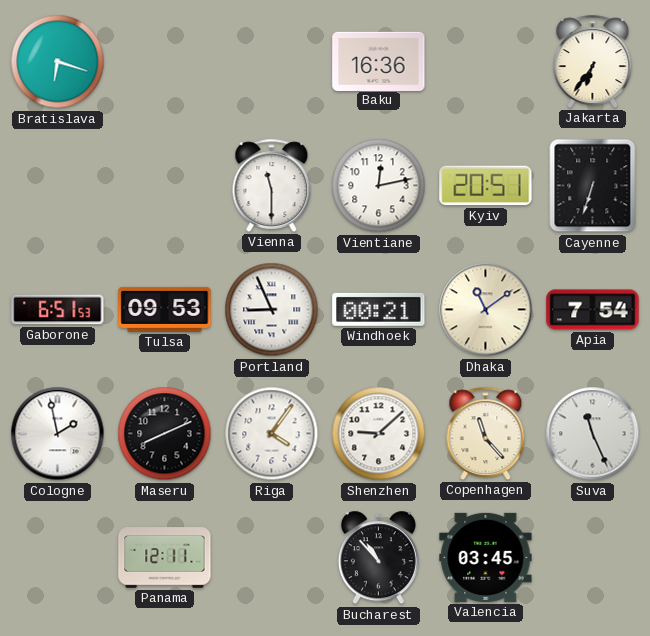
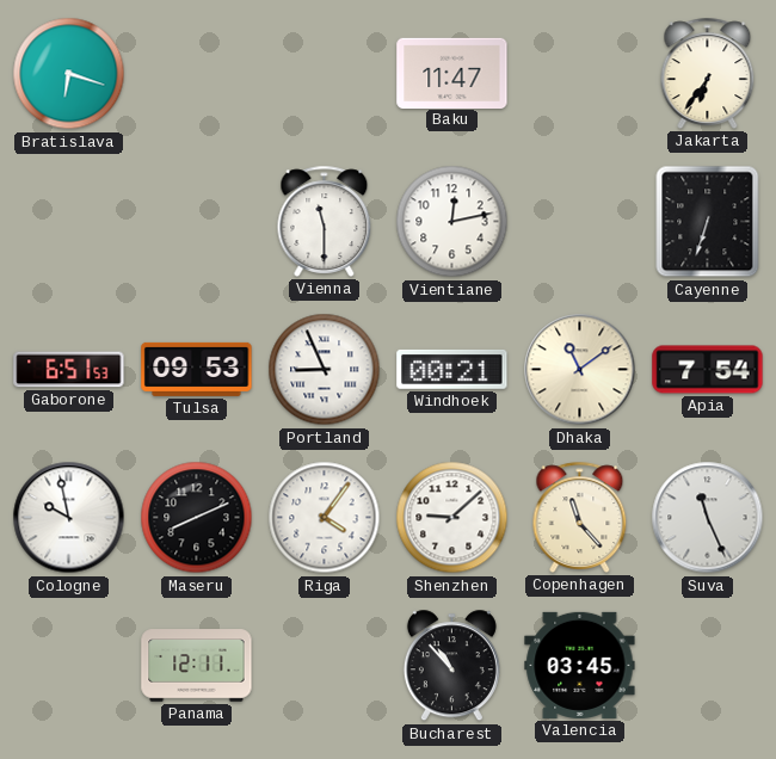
Baku: 16:36 -> 11:47
Kyiv: 20:51 -> none
Cologne: 1:58 -> 9:58
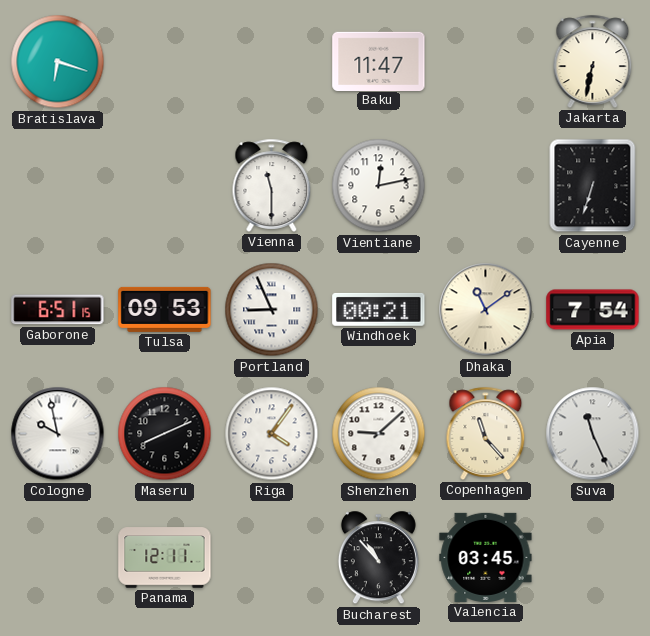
Jakarta: 6:36 -> 6:32
Gaborone: 6:51:53 -> 6:51:15
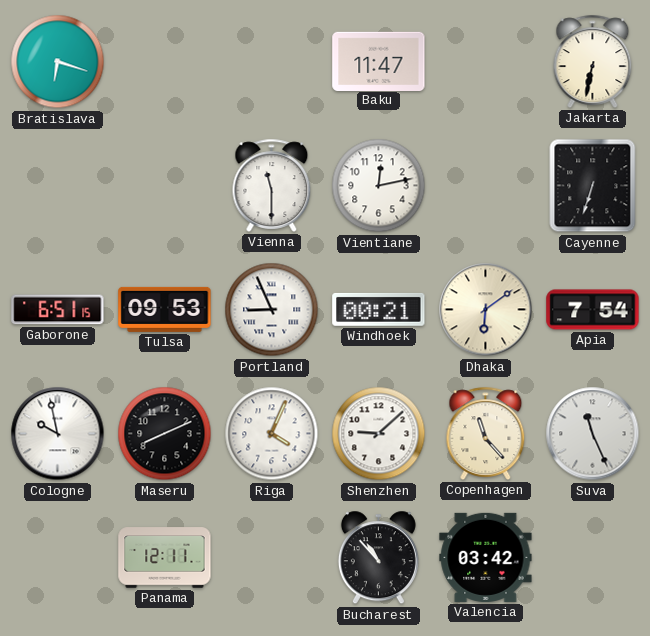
Dhaka: 11:09 -> 6:09
Riga: 4:06 -> 4:04
Valencia: 03:45 -> 03:42
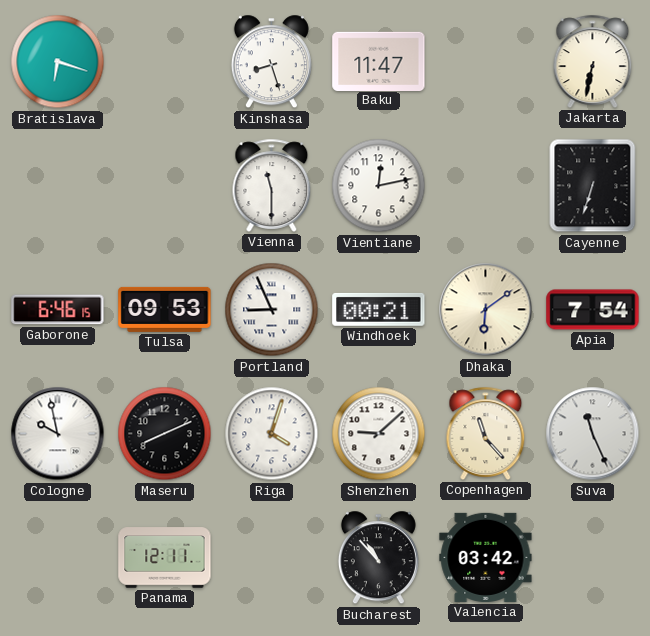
Kinshasa: none -> 8:27
Gaborone: 6:51 -> 6:46
Riga: 4:04 -> 4:03
